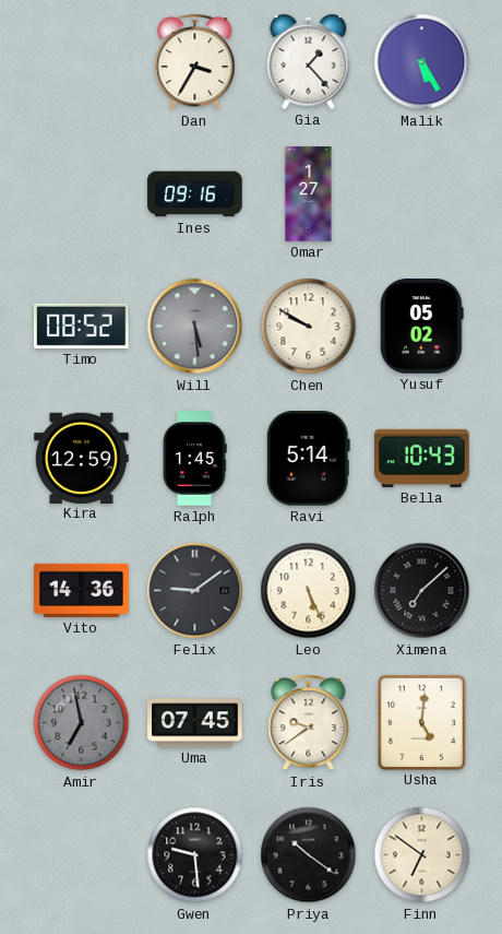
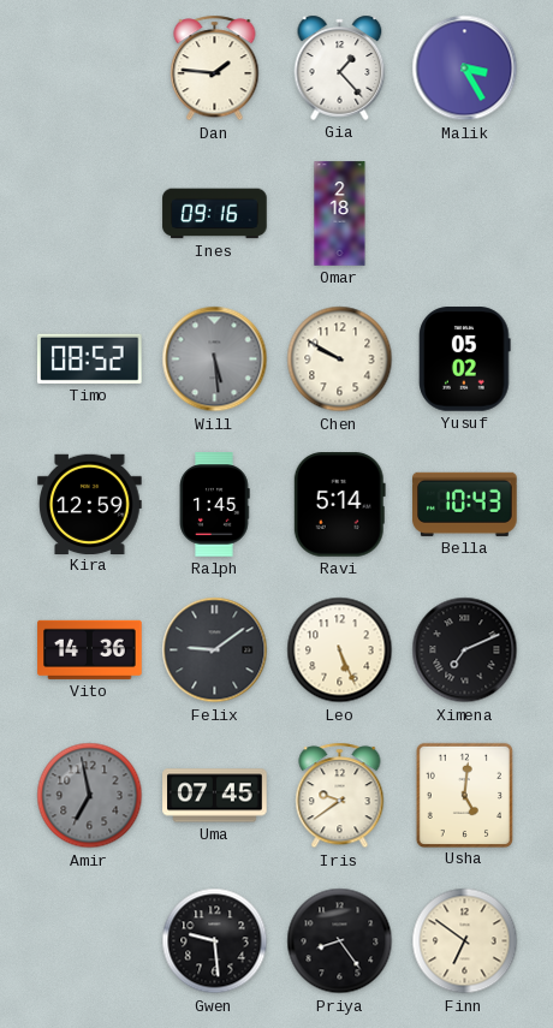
Dan: 3:35 -> 1:46
Malik: 5:25 -> 3:25
Omar: 1:27 -> 2:18
Ximena: 7:08 -> 7:11
Priya: 10:21 -> 8:24
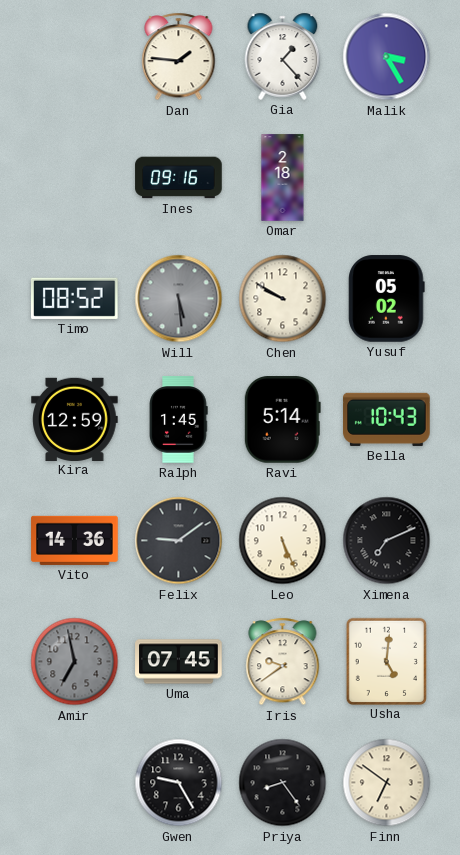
Gwen: 9:29 -> 9:25
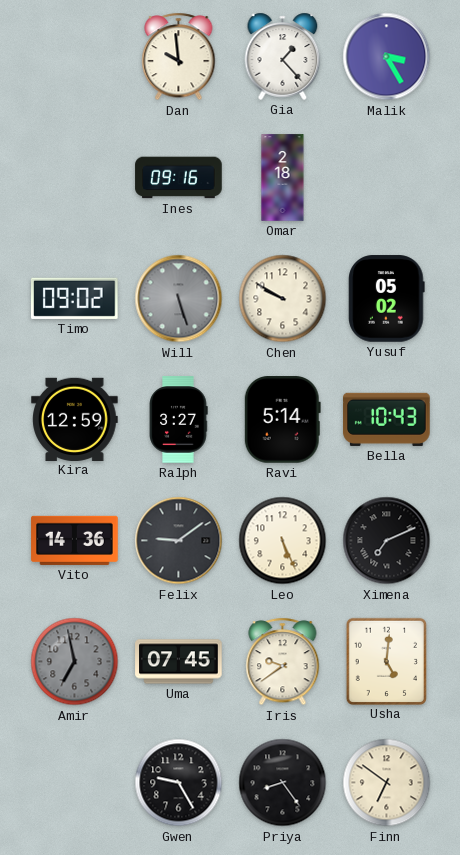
Dan: 1:46 -> 9:59
Timo: 08:52 -> 09:02
Will: 5:29 -> 5:27
Ralph: 1:45 -> 3:27
